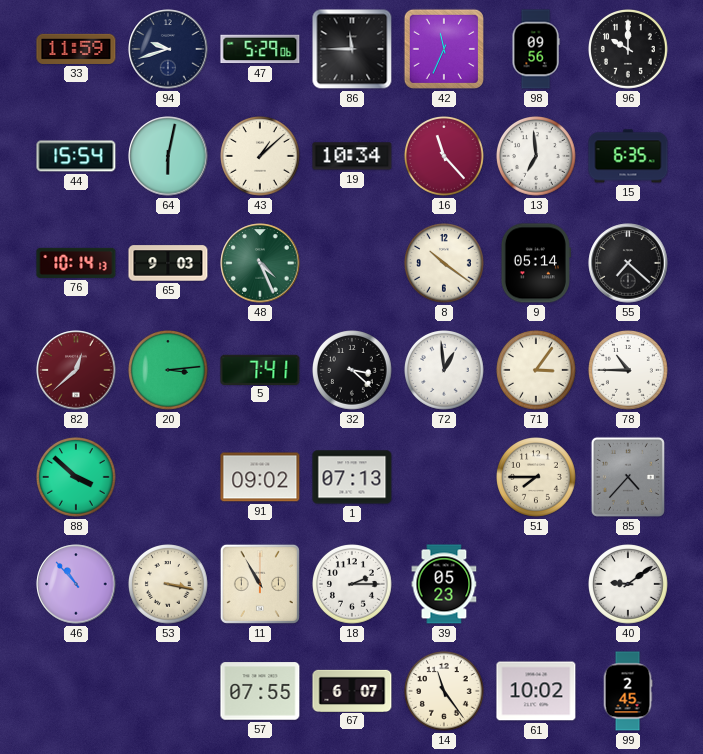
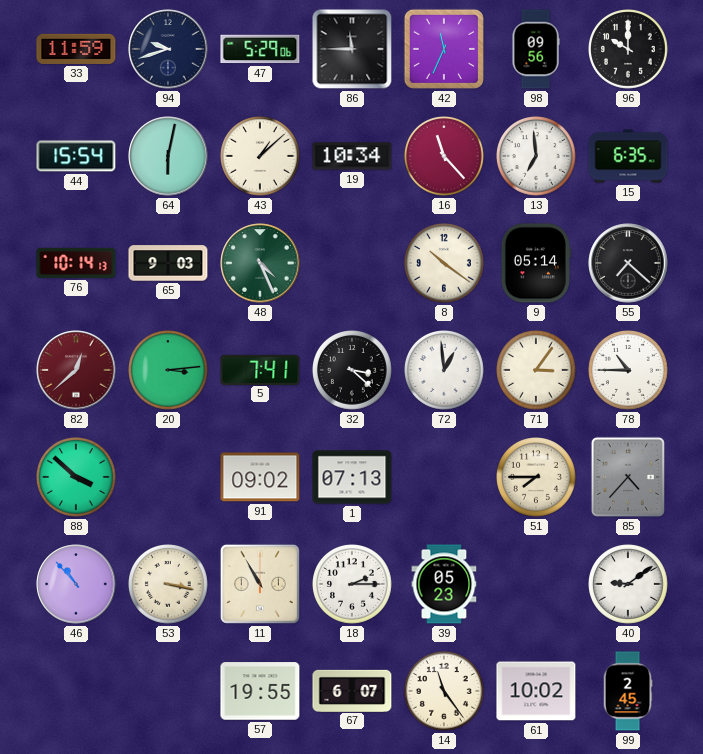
57: 07:55 -> 19:55
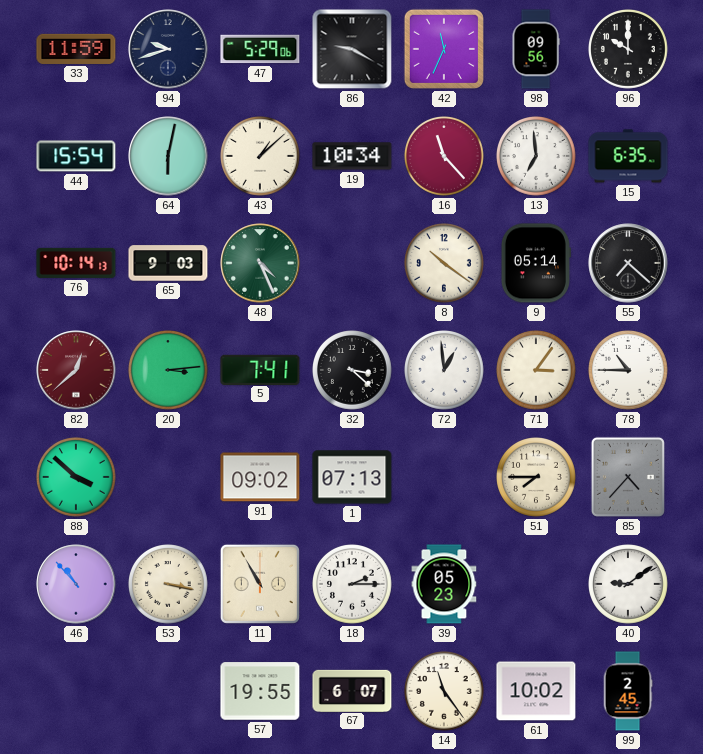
86: 11:45 -> 9:20
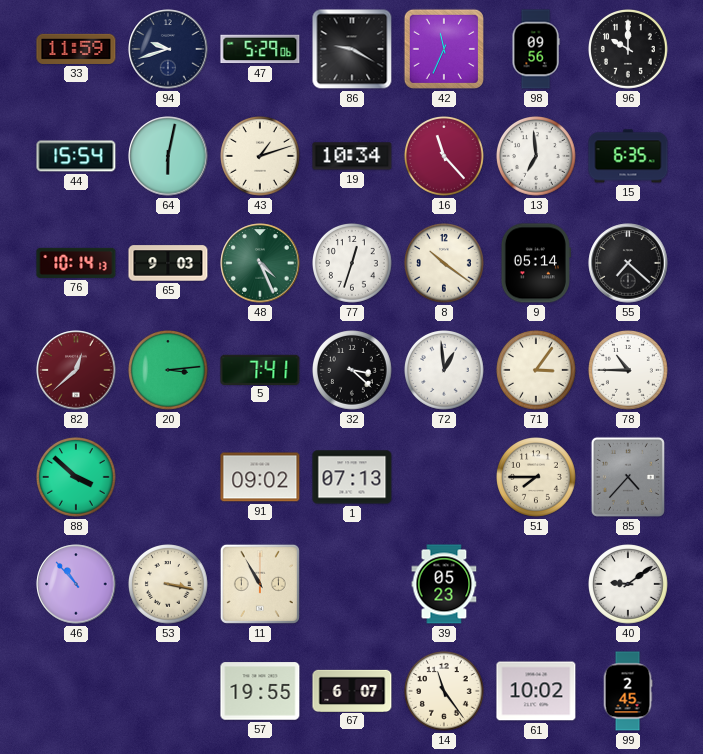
43: 1:08 -> 1:12
77: none -> 12:33
18: 2:15 -> none
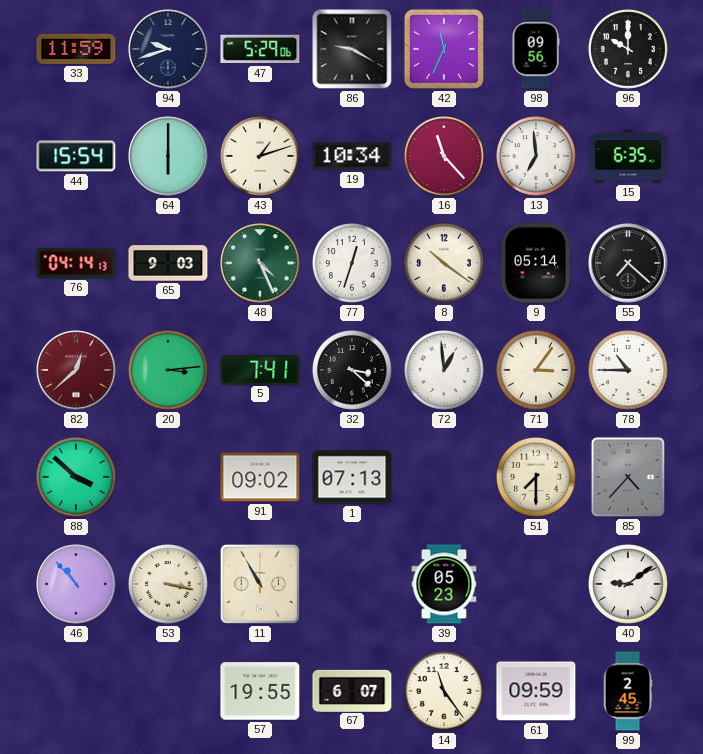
64: 6:02 -> 6:00
76: 10:14 -> 04:14
51: 7:45 -> 7:30
61: 10:02 -> 09:59
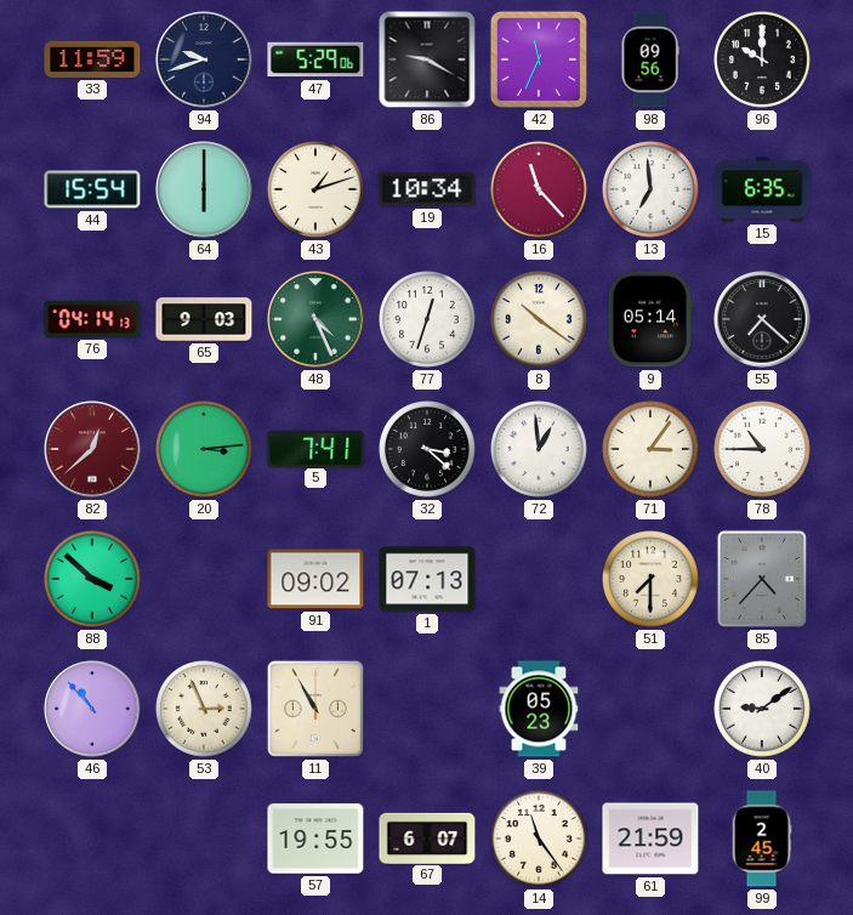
53: 3:17 -> 2:56
61: 09:59 -> 21:59
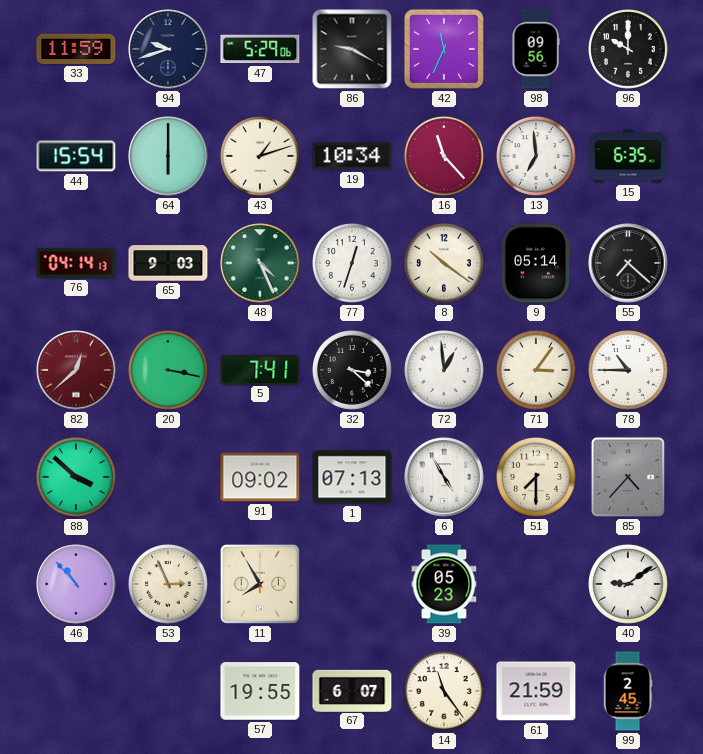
20: 3:14 -> 3:17
6: none -> 4:55
11: 10:55 -> 7:55
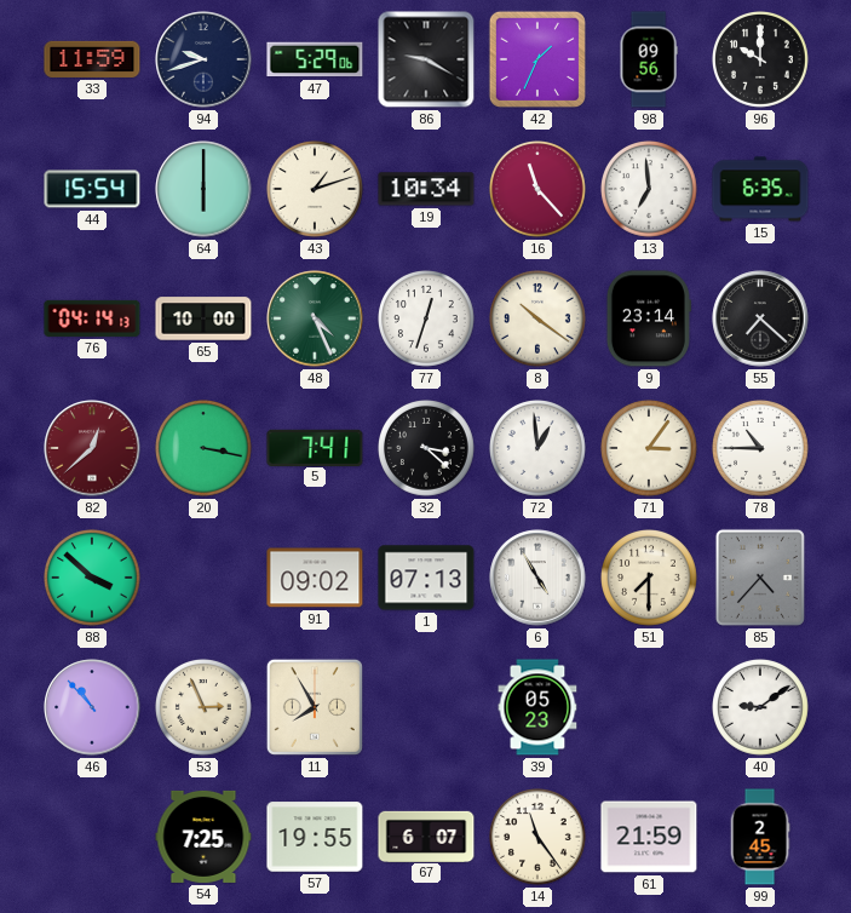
42: 11:34 -> 1:34
65: 9:03 -> 10:00
9: 05:14 -> 23:14
54: none -> 7:25
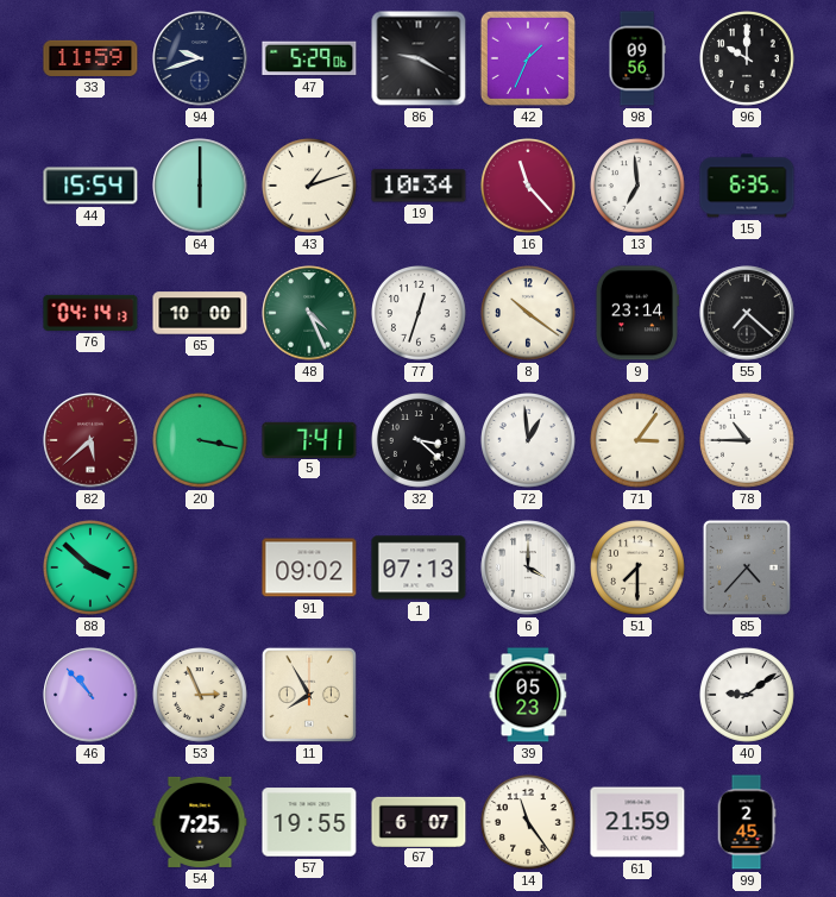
82: 12:38 -> 5:38
6: 4:55 -> 4:00
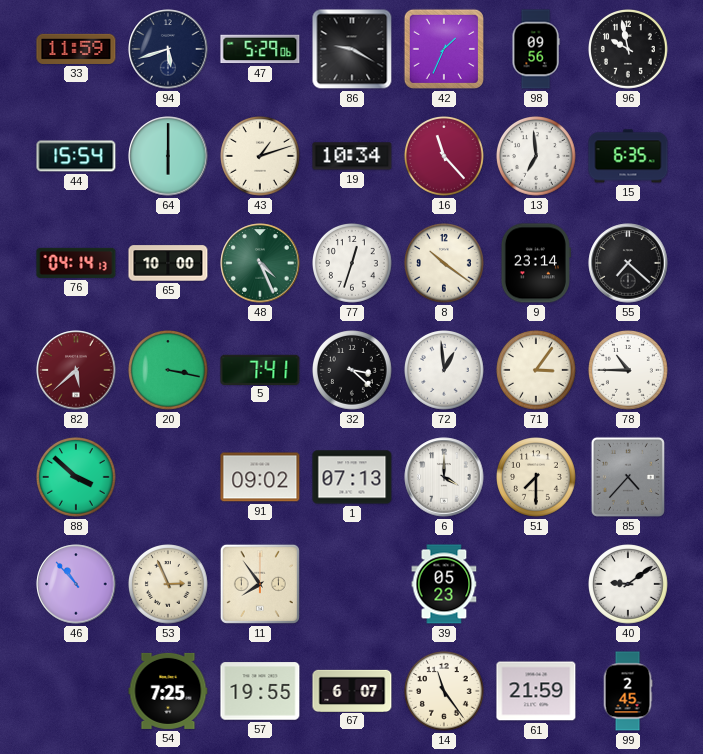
94: 9:42 -> 5:42
96: 10:00 -> 9:58
11: 7:55 -> 7:54
